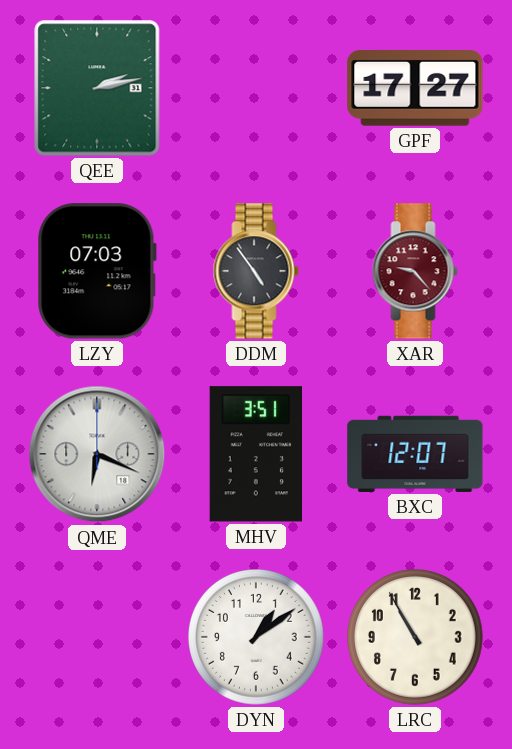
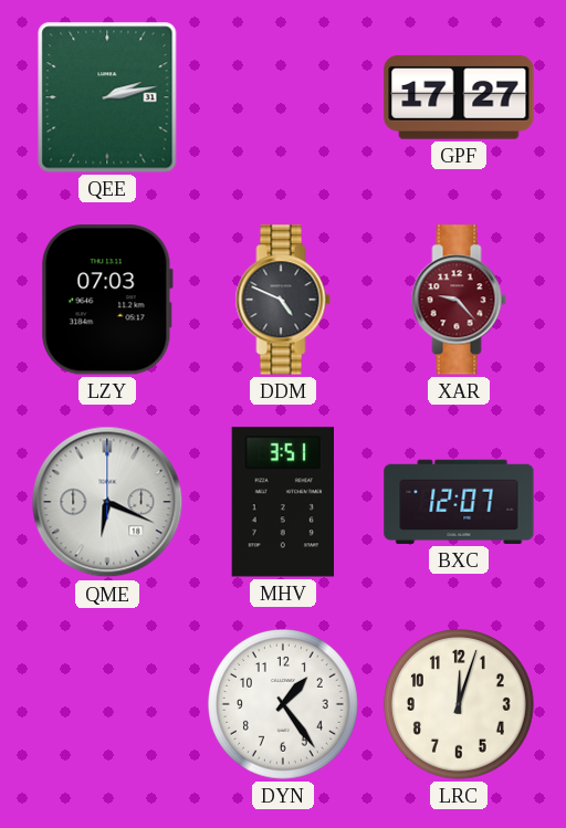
DDM: 4:54 -> 4:49
DYN: 1:09 -> 1:24
LRC: 10:55 -> 12:03
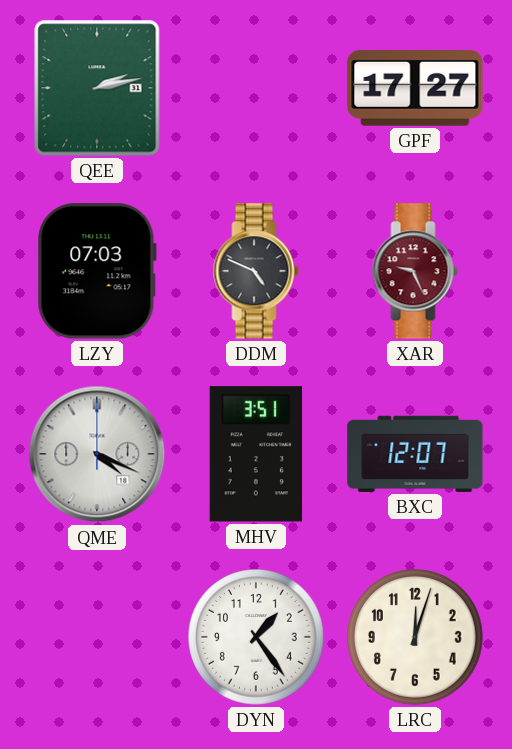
XAR: 9:23 -> 9:26
QME: 6:19 -> 4:19
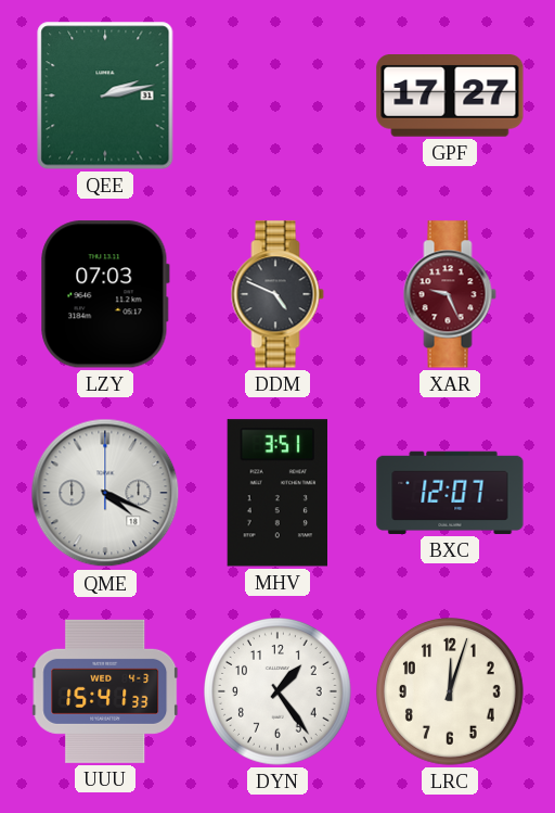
UUU: none -> 15:41
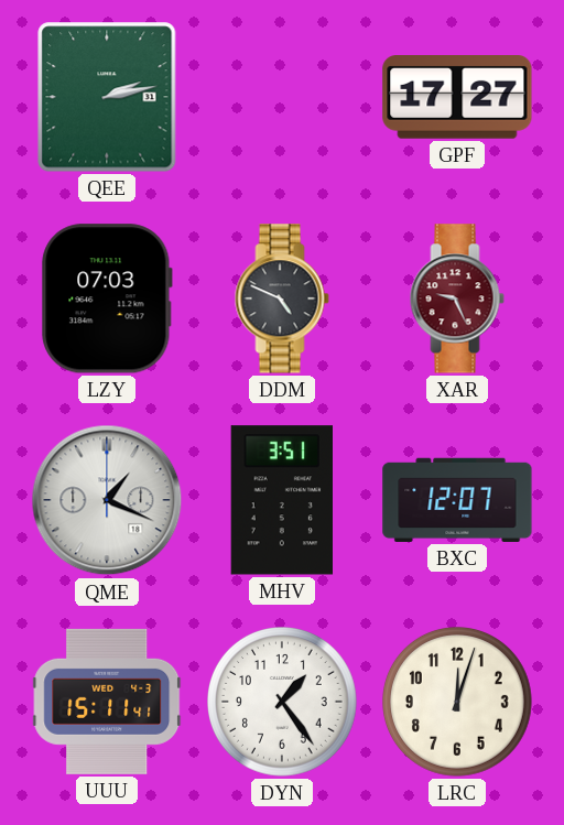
QME: 4:19 -> 1:19
UUU: 15:41 -> 15:11
